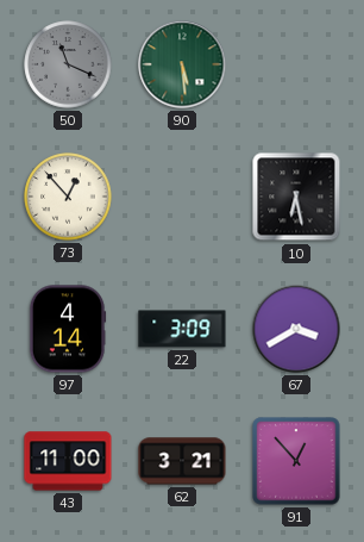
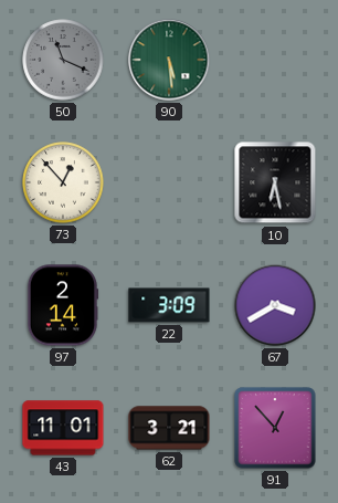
97: 4:14 -> 2:14
43: 11:00 -> 11:01
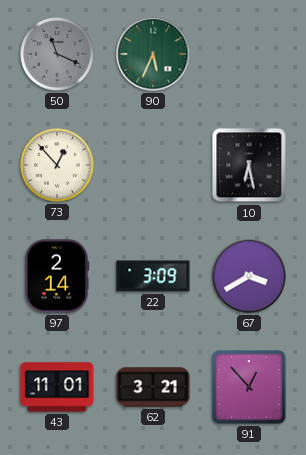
90: 5:29 -> 5:34
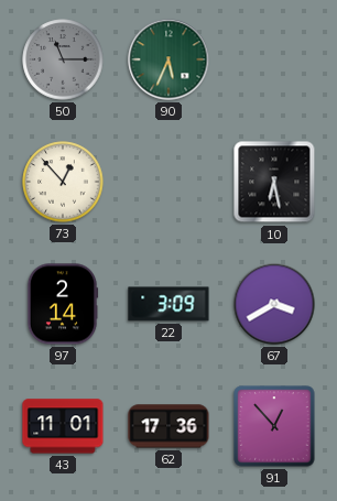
50: 11:19 -> 11:15
62: 3:21 -> 17:36
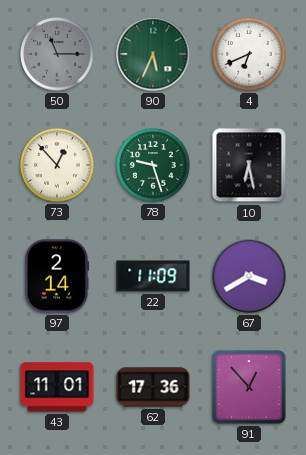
4: none -> 6:41
78: none -> 9:27
22: 3:09 -> 11:09
